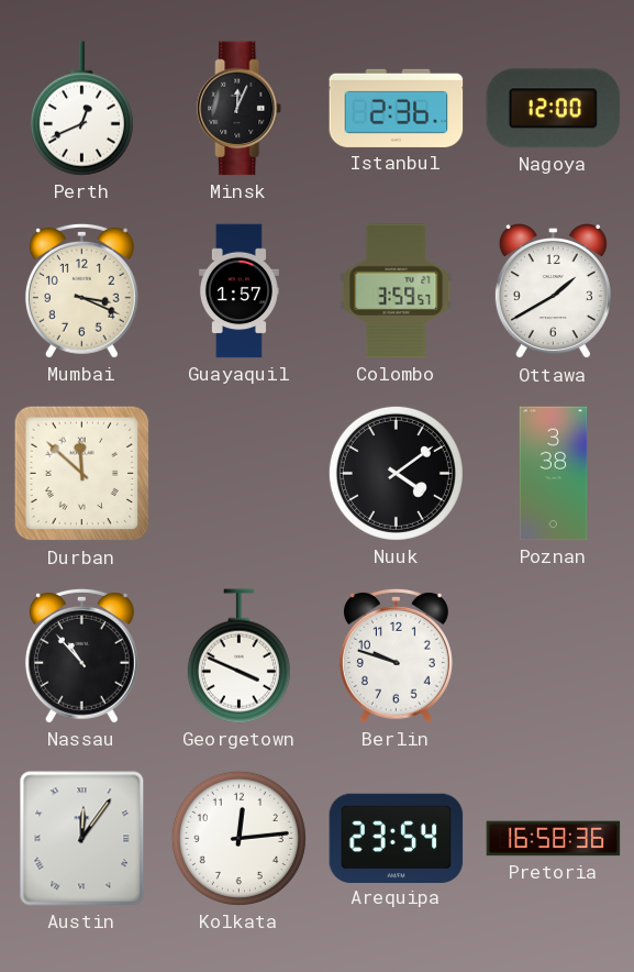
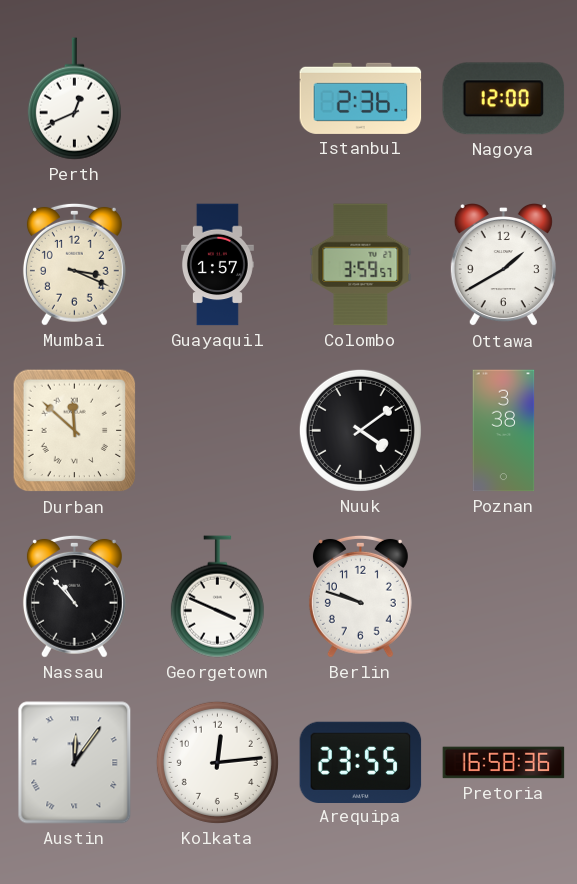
Minsk: 12:04 -> none
Arequipa: 23:54 -> 23:55
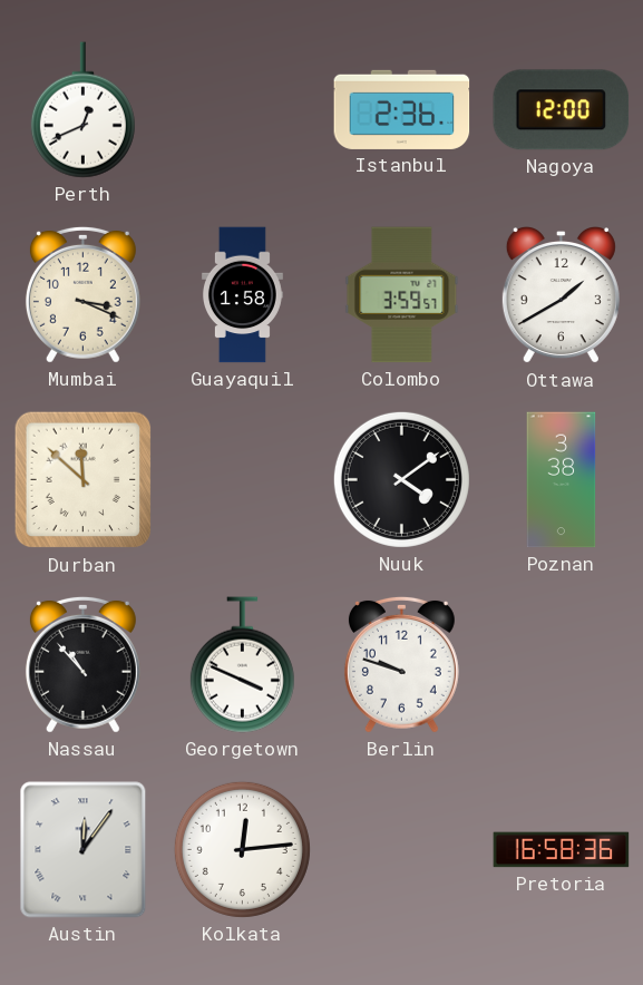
Guayaquil: 1:57 -> 1:58
Arequipa: 23:55 -> none
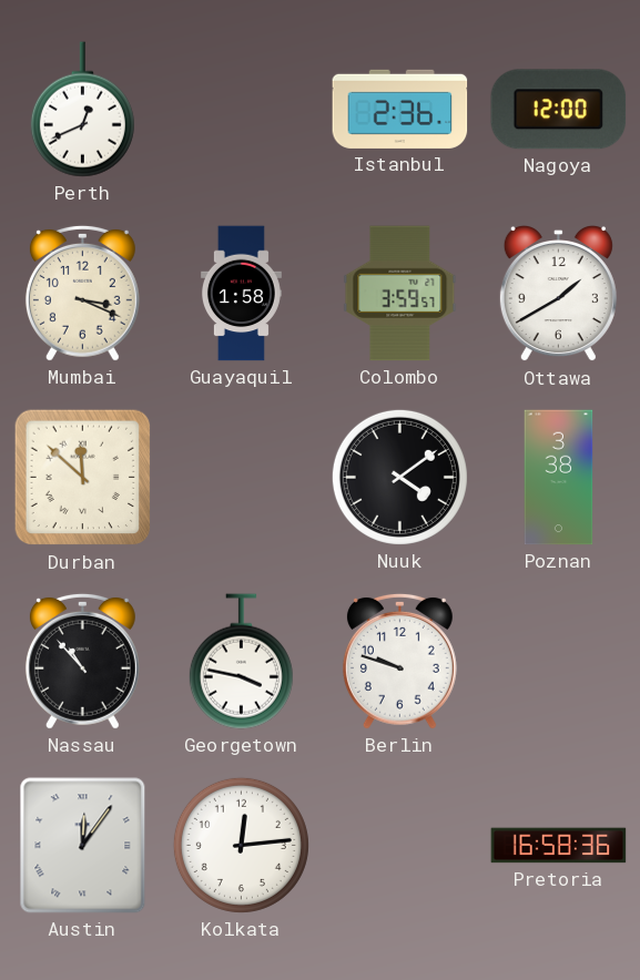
Georgetown: 3:49 -> 3:47
